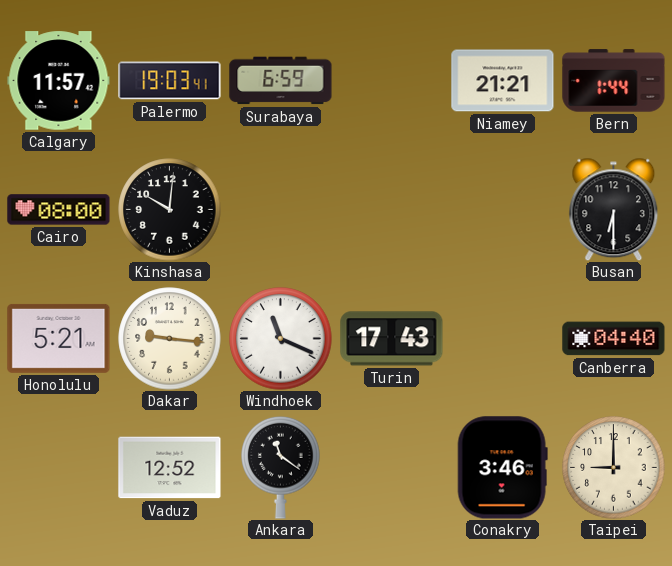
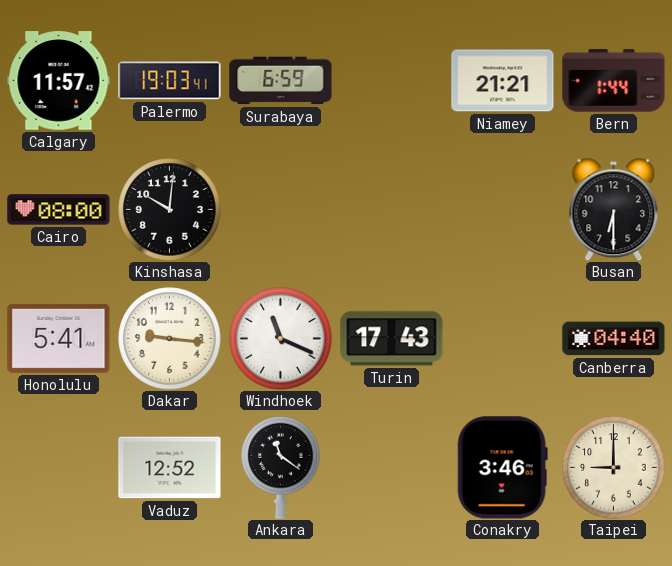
Honolulu: 5:21 -> 5:41
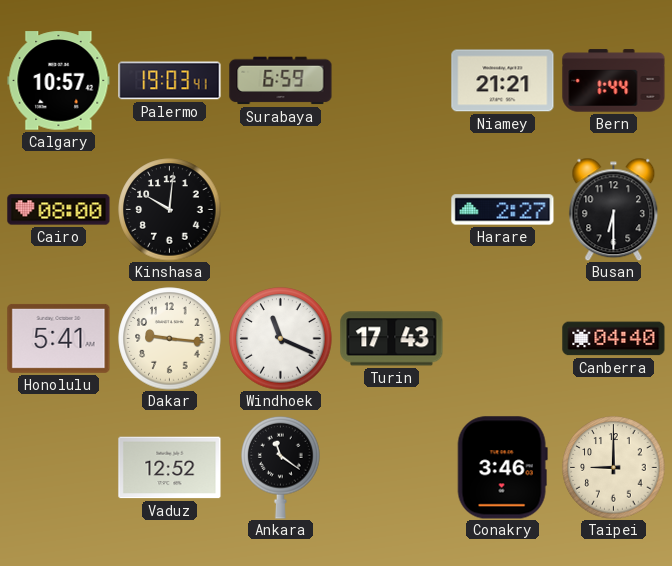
Calgary: 11:57 -> 10:57
Harare: none -> 2:27
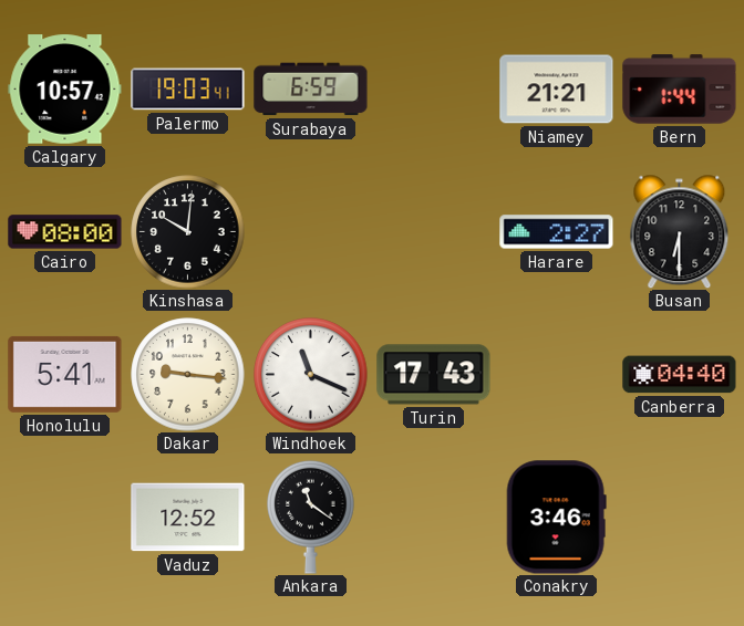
Taipei: 9:00 -> none
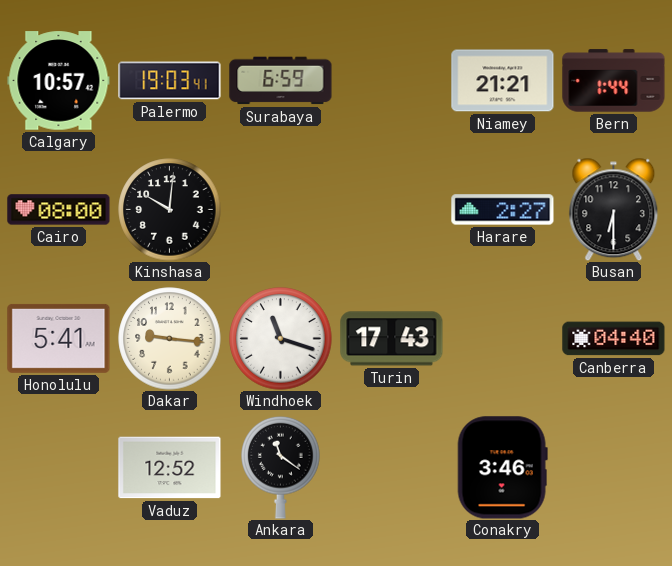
Windhoek: 11:19 -> 11:18
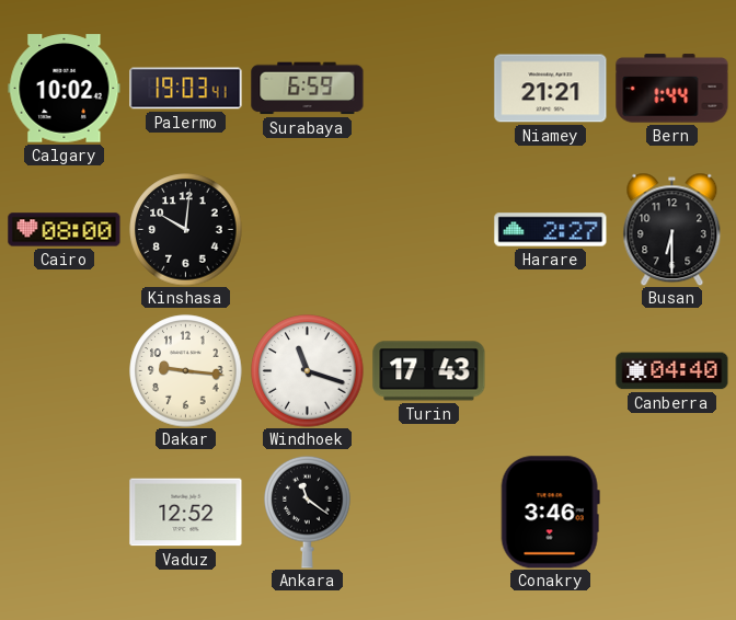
Calgary: 10:57 -> 10:02
Honolulu: 5:41 -> none
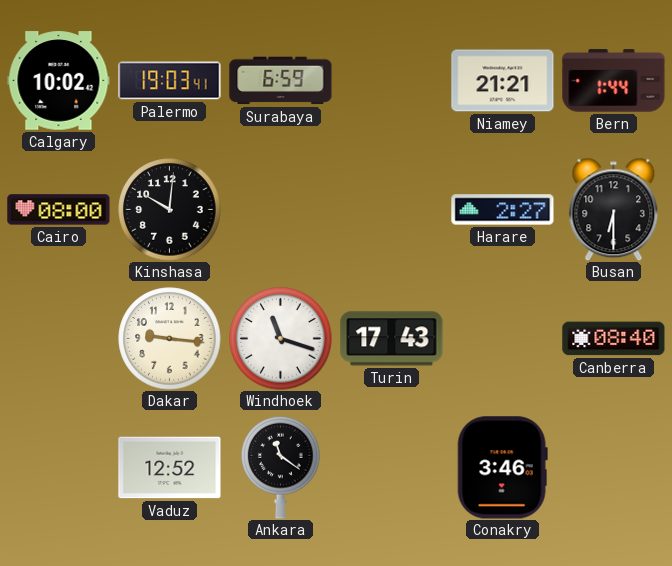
Canberra: 04:40 -> 08:40
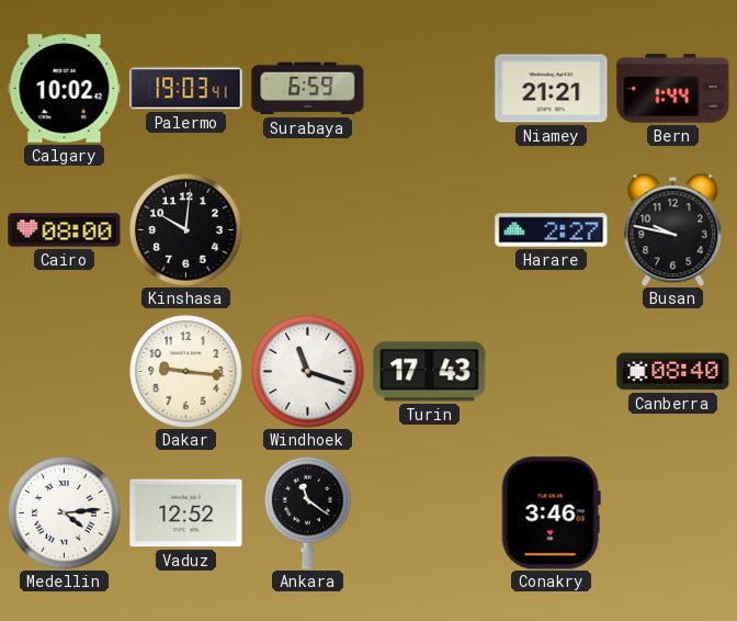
Busan: 6:30 -> 9:47
Medellin: none -> 4:14
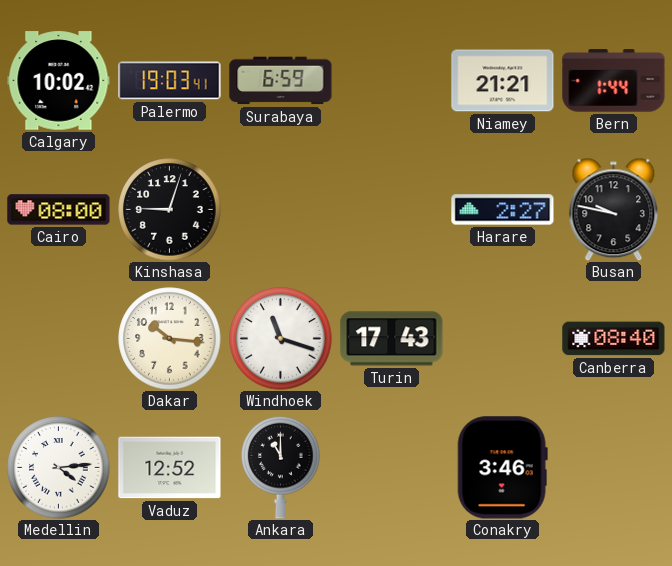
Kinshasa: 10:01 -> 9:03
Dakar: 9:16 -> 10:16
Ankara: 11:21 -> 11:00
